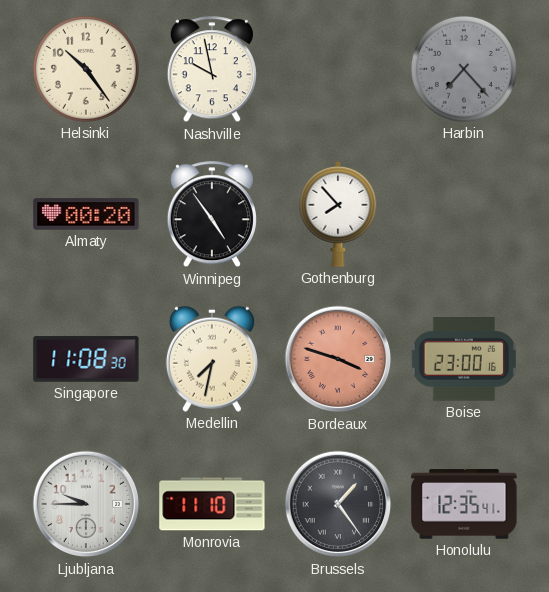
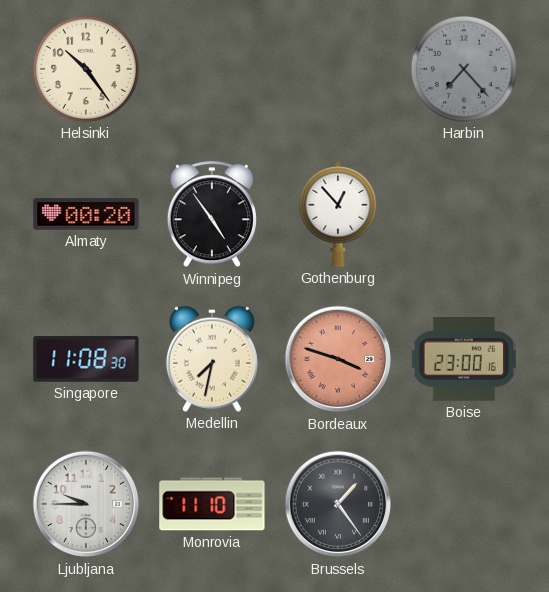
Nashville: 9:58 -> none
Gothenburg: 7:53 -> 12:53
Honolulu: 12:35 -> none
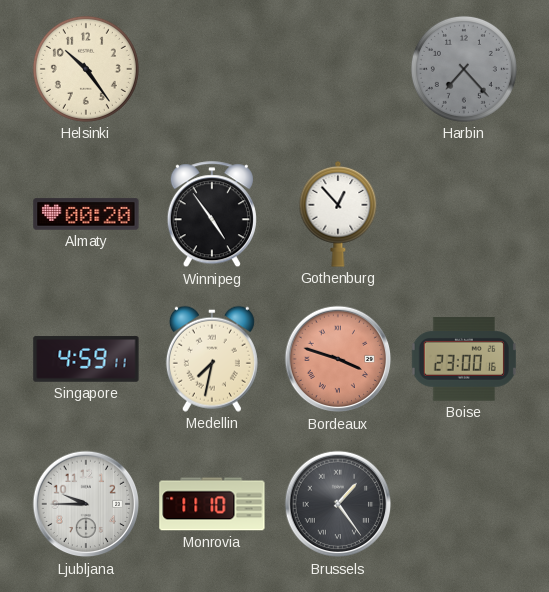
Singapore: 11:08 -> 4:59
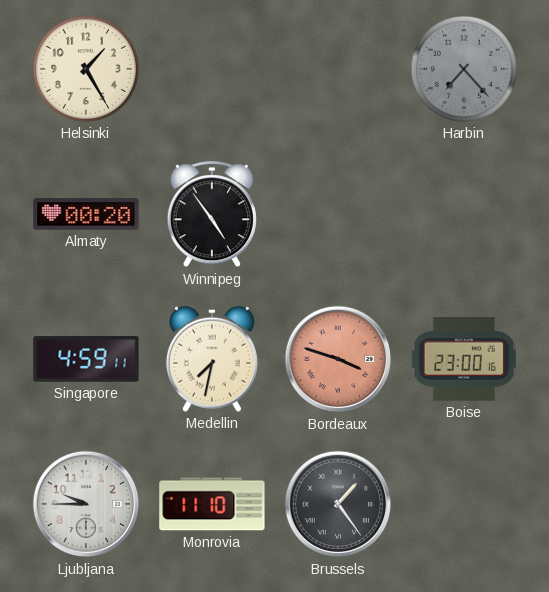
Helsinki: 10:24 -> 1:25
Gothenburg: 12:53 -> none
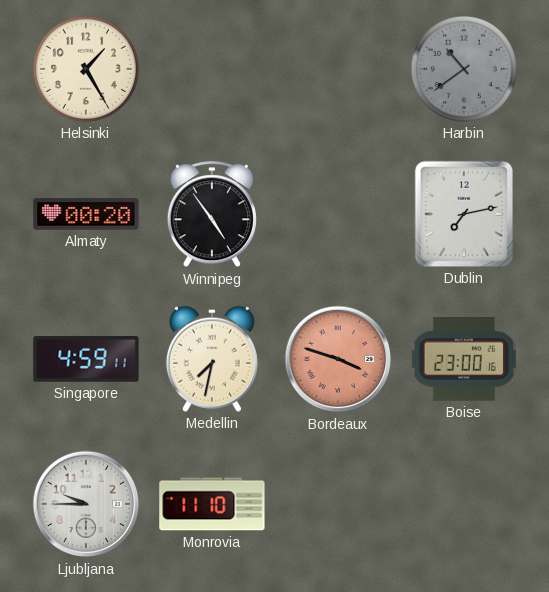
Harbin: 7:23 -> 10:39
Dublin: none -> 7:13
Brussels: 1:24 -> none
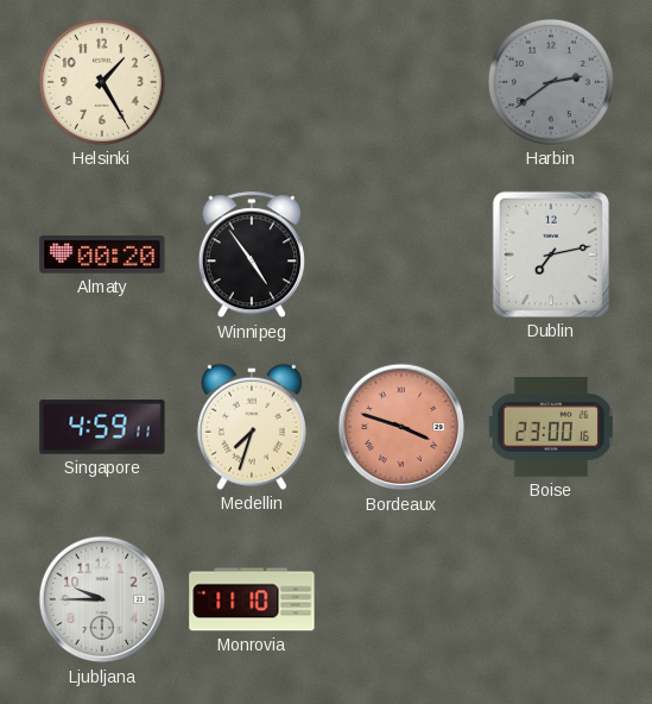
Harbin: 10:39 -> 2:39
Medellin: 7:32 -> 7:33
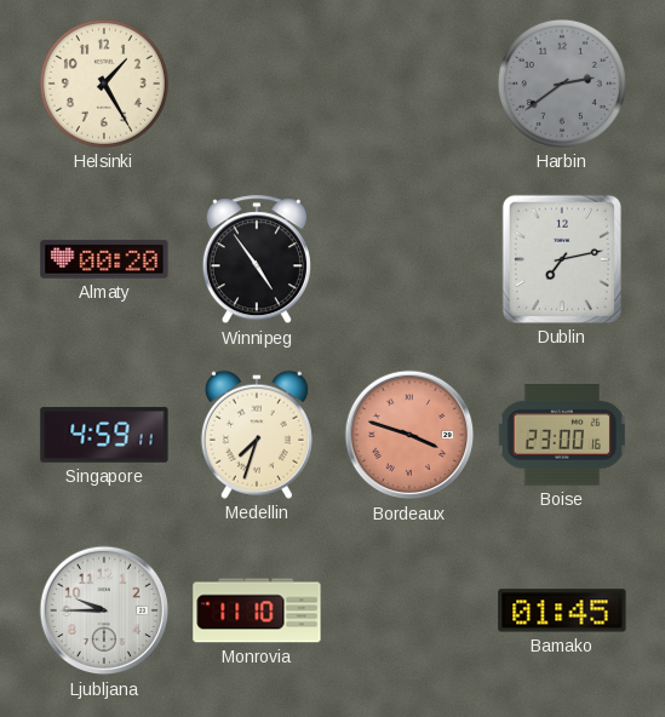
Bamako: none -> 01:45
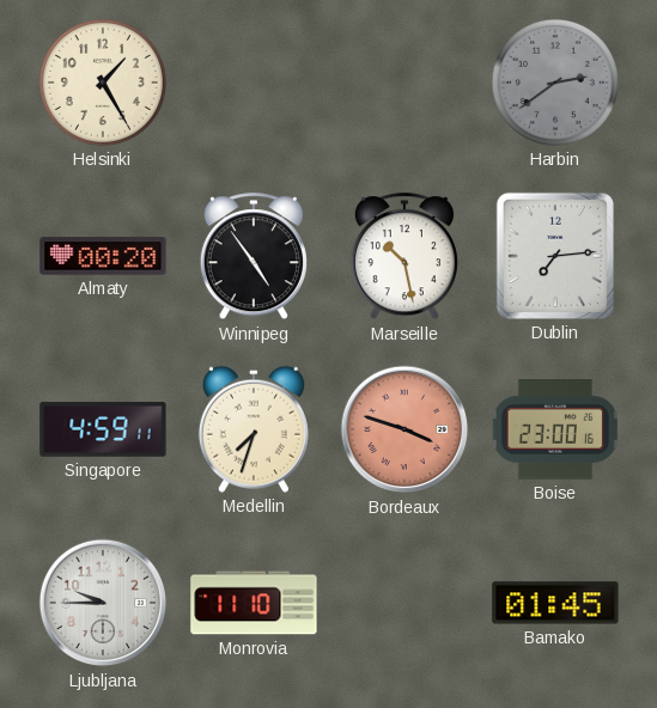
Marseille: none -> 10:28
Dublin: 7:13 -> 7:14
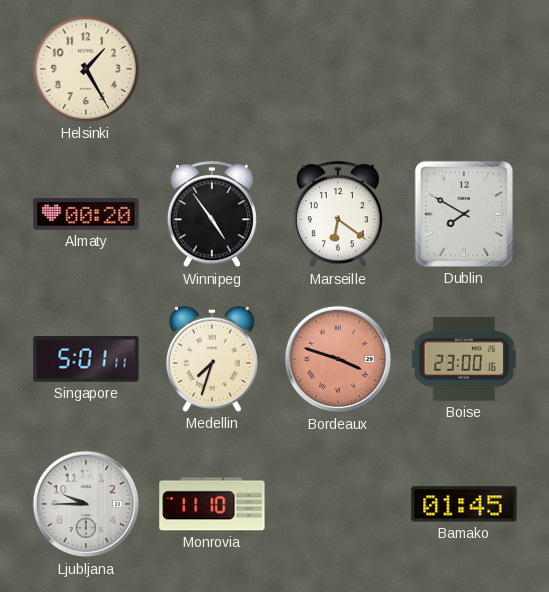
Harbin: 2:39 -> none
Marseille: 10:28 -> 6:21
Dublin: 7:14 -> 7:50
Singapore: 4:59 -> 5:01
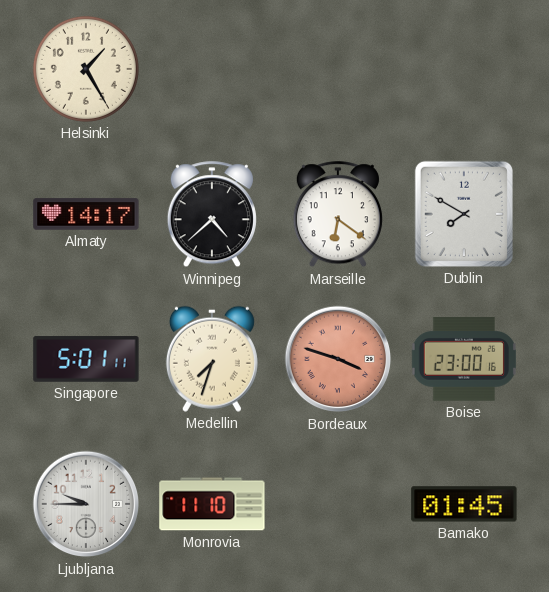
Almaty: 00:20 -> 14:17
Winnipeg: 4:54 -> 4:38
